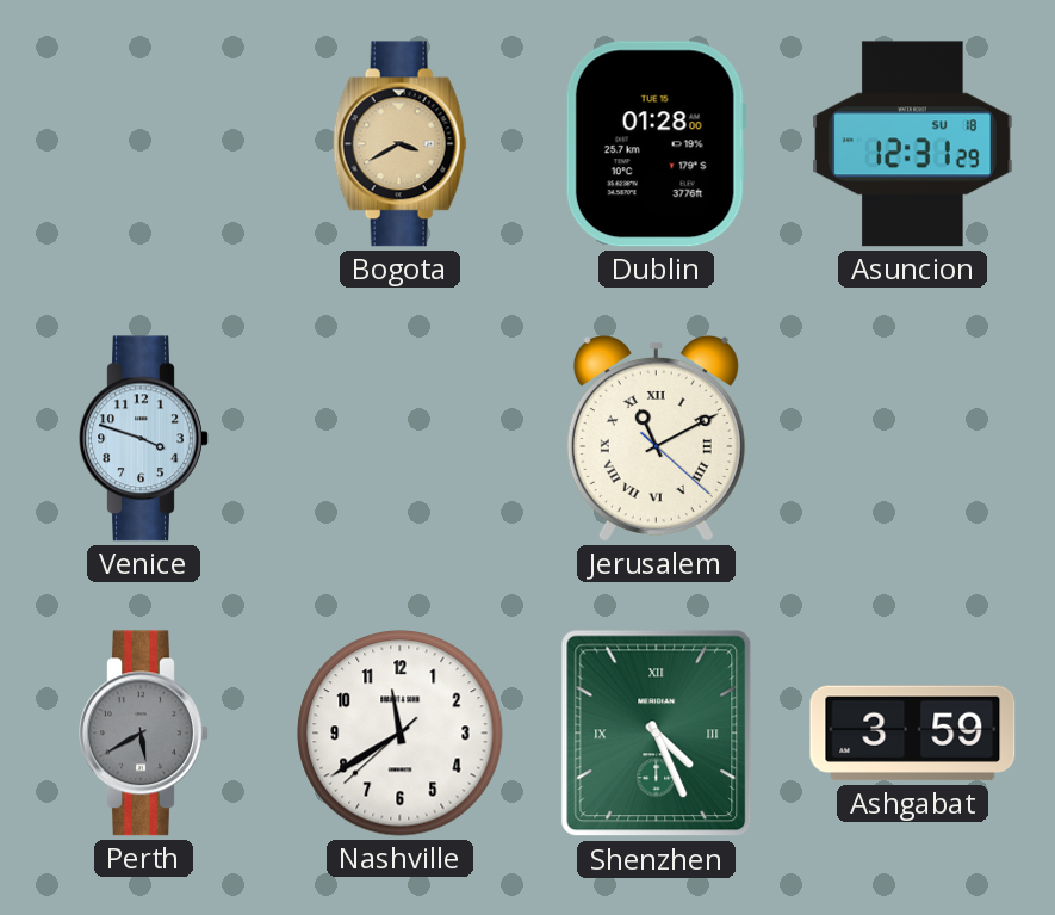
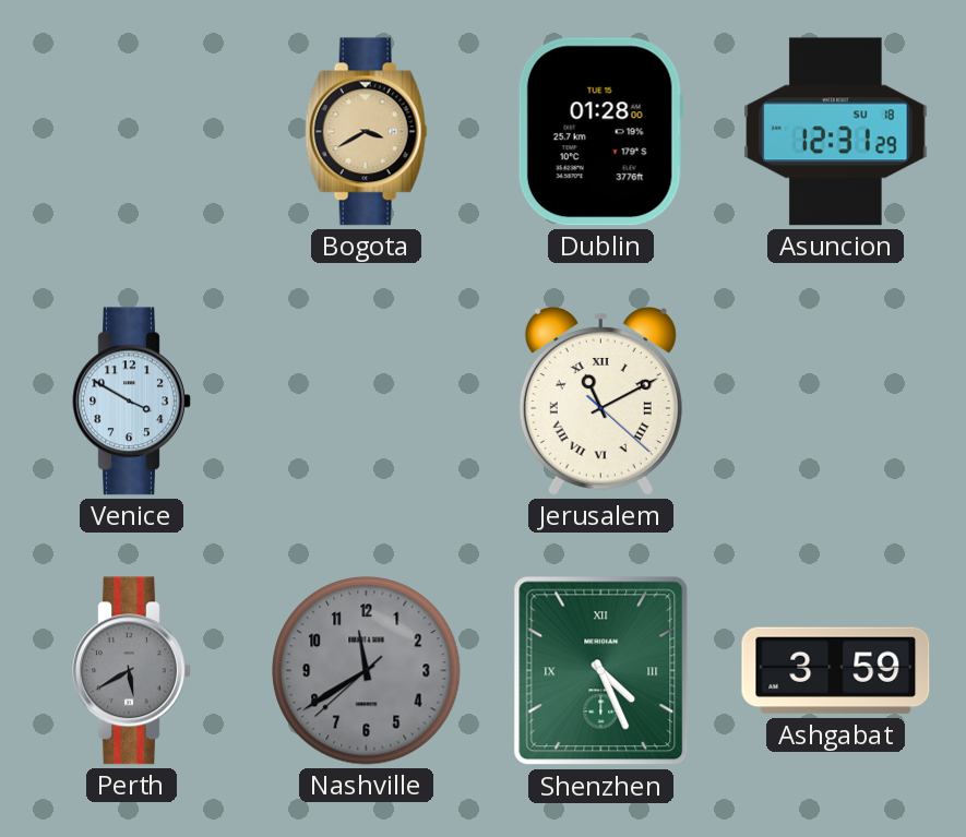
Venice: 3:48 -> 3:50
Nashville dial: white -> grey
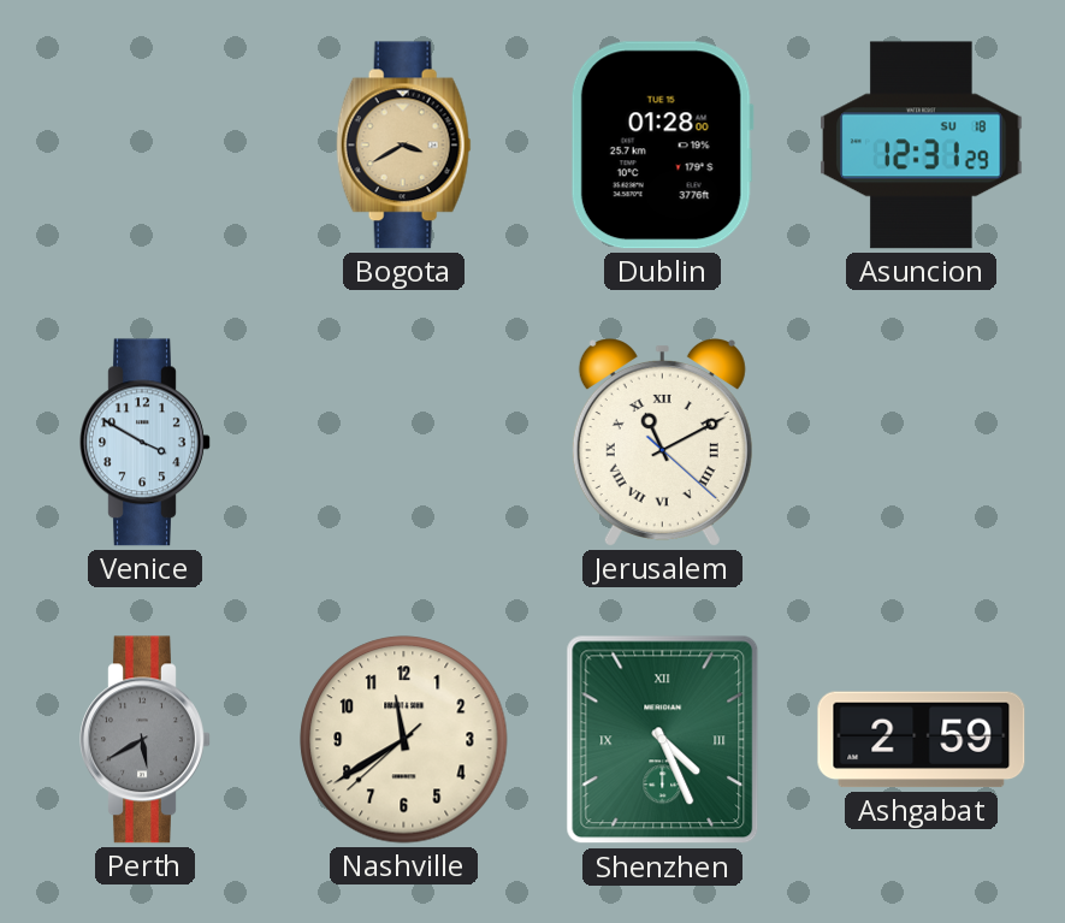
Nashville dial: grey -> cream
Ashgabat: 3:59 -> 2:59
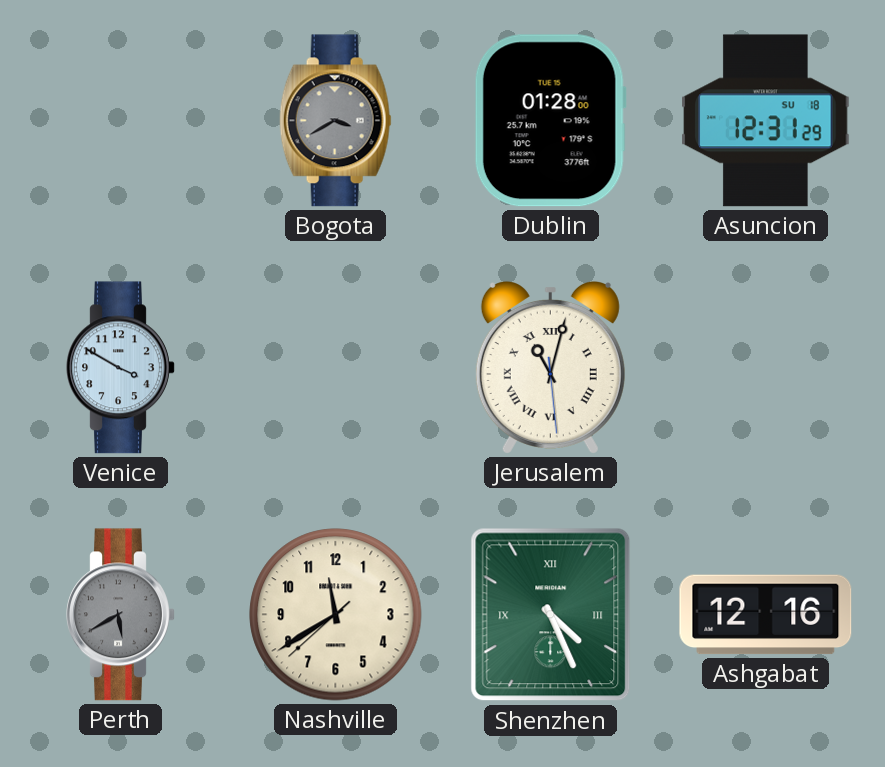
Bogota dial: champagne -> grey
Jerusalem: 11:10 -> 11:02
Ashgabat: 2:59 -> 12:16
